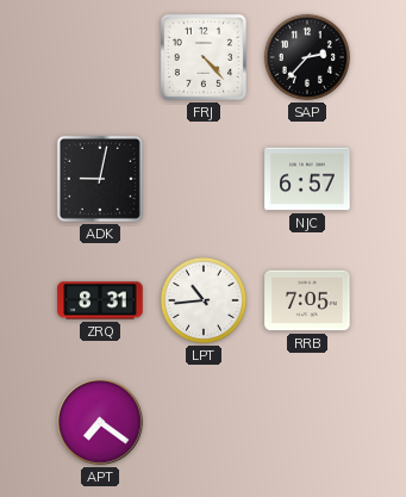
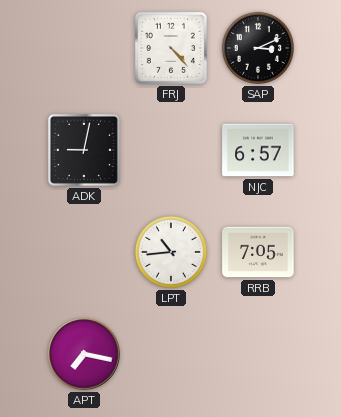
SAP: 2:37 -> 3:11
ZRQ: 8:31 -> none
APT: 7:21 -> 7:17
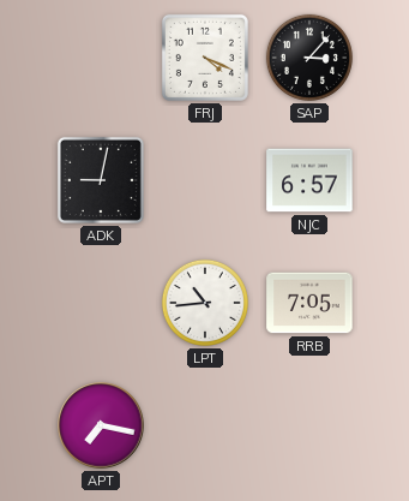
FRJ: 4:23 -> 4:19
SAP: 3:11 -> 3:07
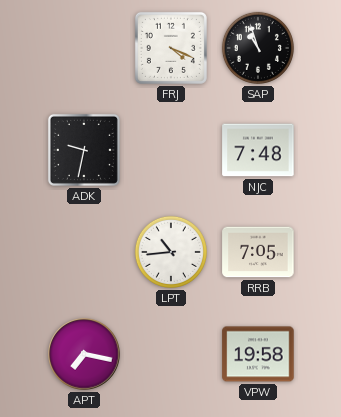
SAP: 3:07 -> 10:57
ADK: 9:02 -> 9:32
NJC: 6:57 -> 7:48
VPW: none -> 19:58
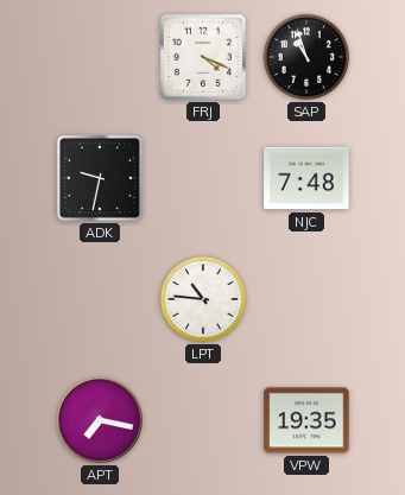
LPT: 10:44 -> 10:46
RRB: 7:05 -> none
VPW: 19:58 -> 19:35
